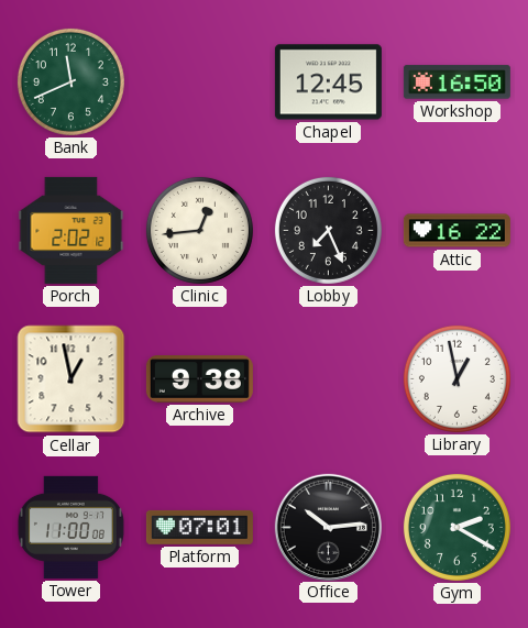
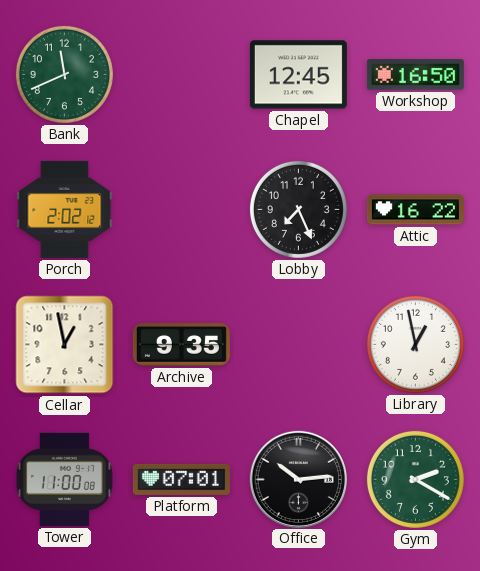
Clinic: 12:44 -> none
Archive: 9:38 -> 9:35
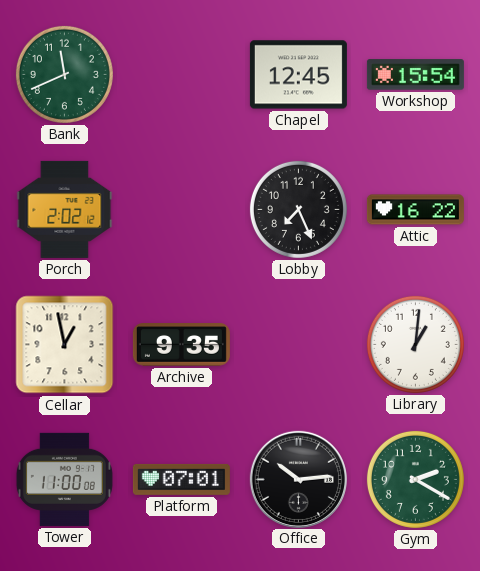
Workshop: 16:50 -> 15:54
Library: 12:58 -> 1:01
